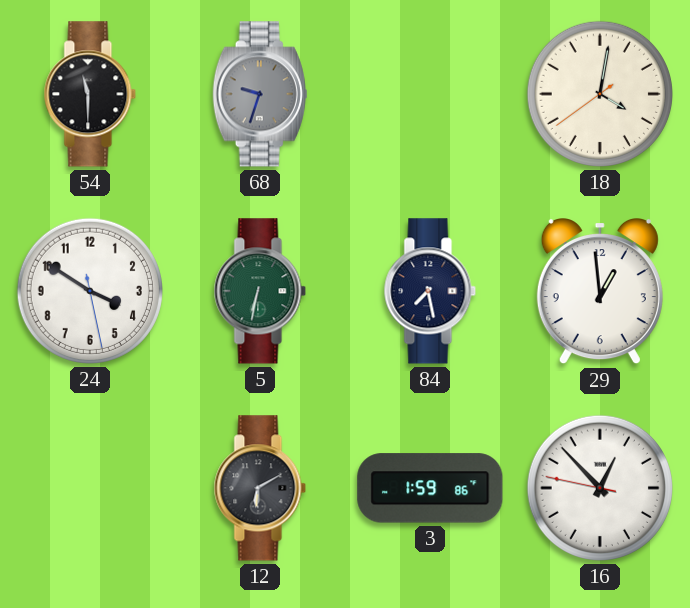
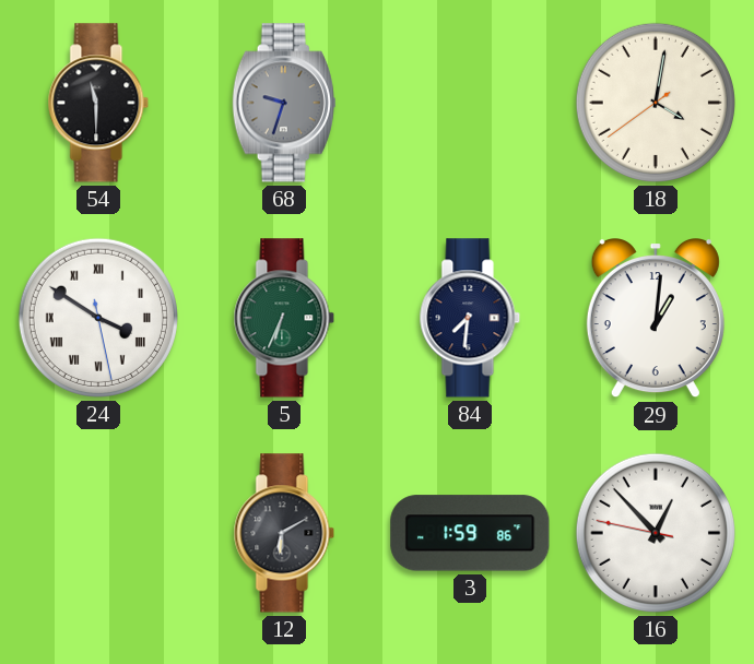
24 numerals: Arabic -> Roman
5: 6:32 -> 6:34
84: 7:28 -> 7:31
29: 12:59 -> 1:01
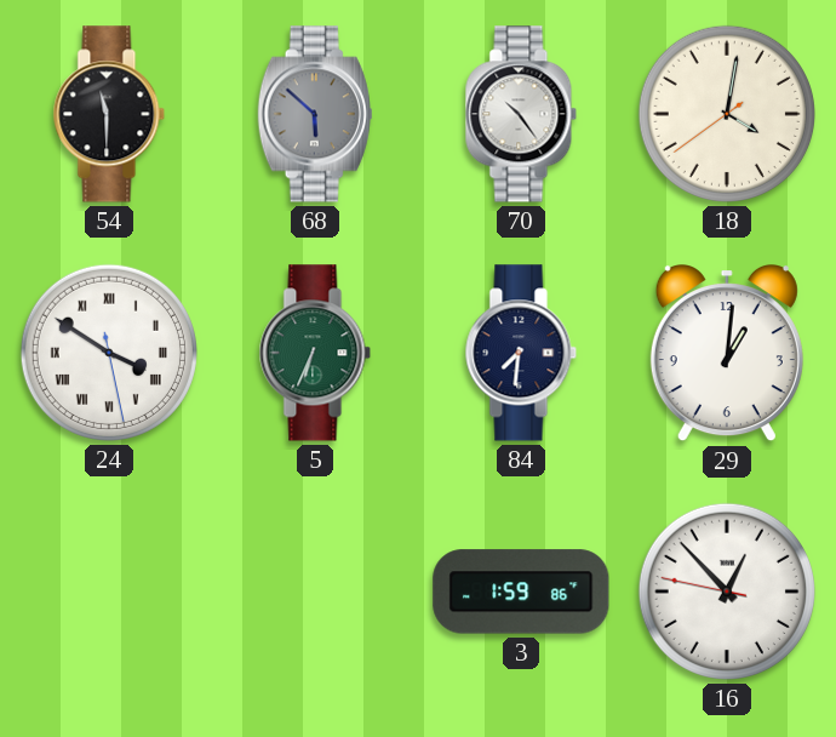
68: 9:33 -> 5:52
70: none -> 10:24
12: 6:10 -> none
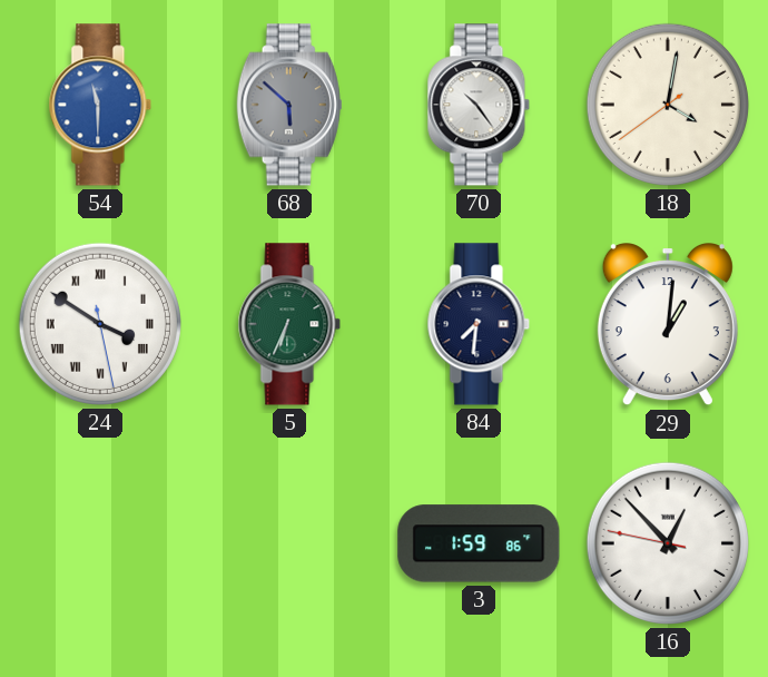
54 dial: black -> blue
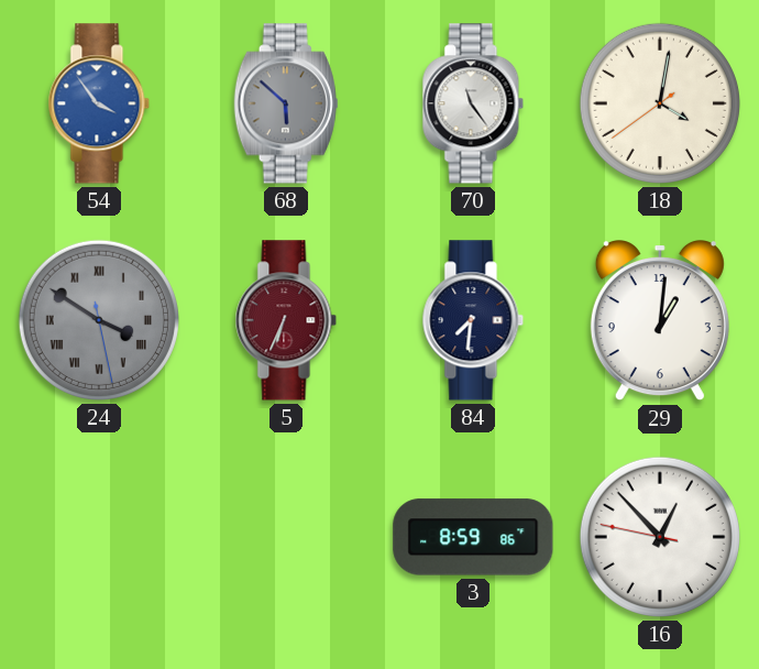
54: 11:30 -> 3:54
70: 10:24 -> 11:24
24 dial: white -> grey
5 dial: green -> burgundy
3: 1:59 -> 8:59
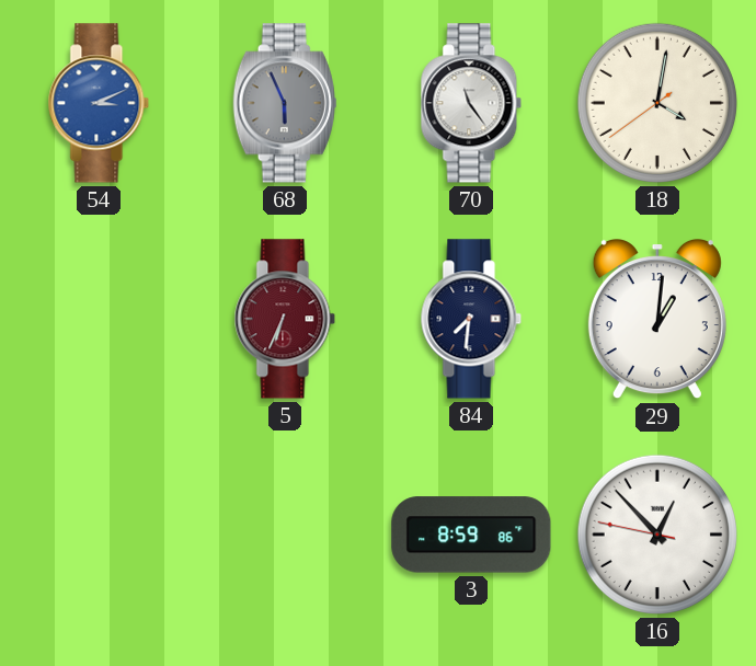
54: 3:54 -> 3:11
68: 5:52 -> 5:56
24: 3:50 -> none
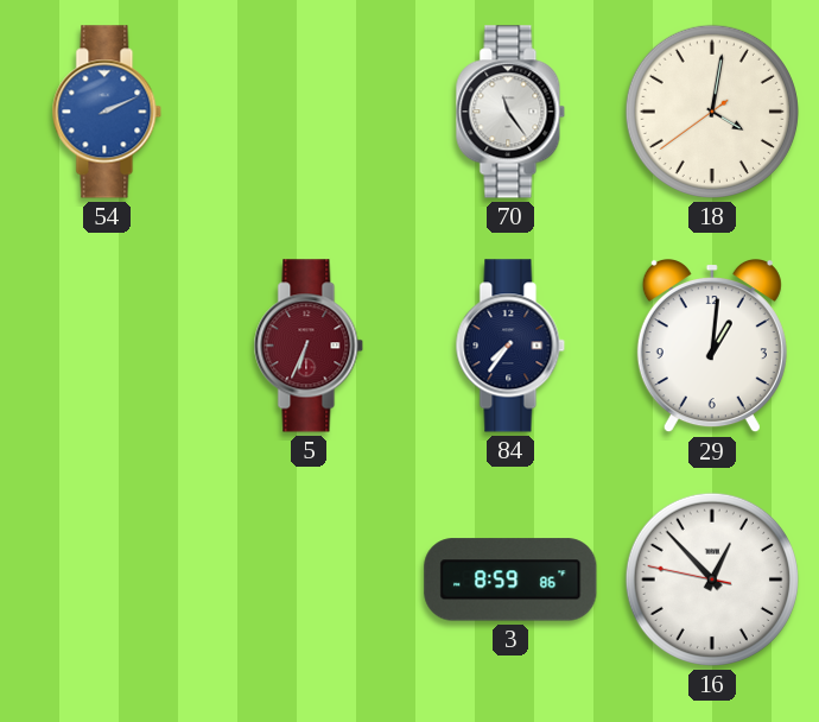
54: 3:11 -> 2:11
68: 5:56 -> none
84: 7:31 -> 7:36
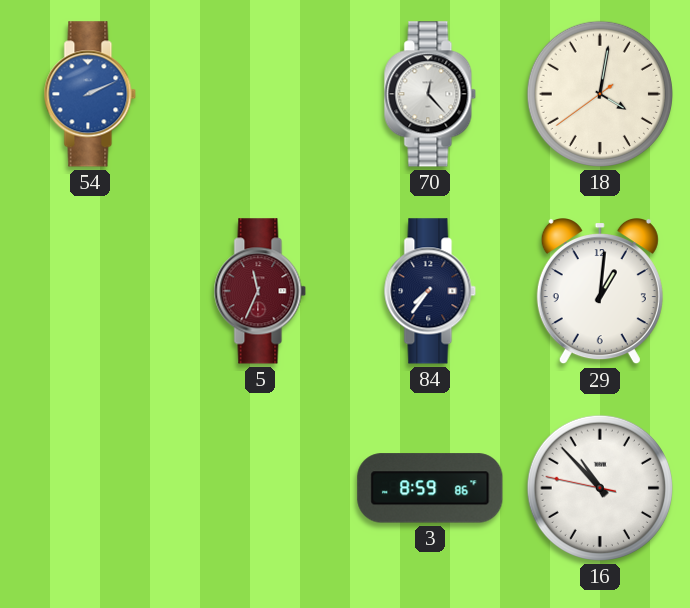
70: 11:24 -> 12:23
5: 6:34 -> 11:34
16: 12:52 -> 10:52
